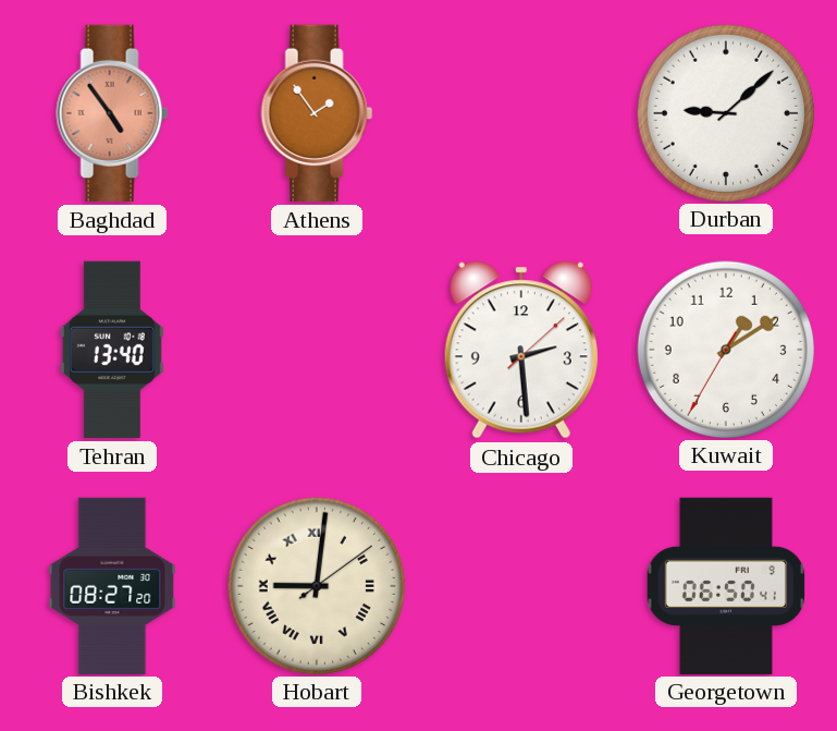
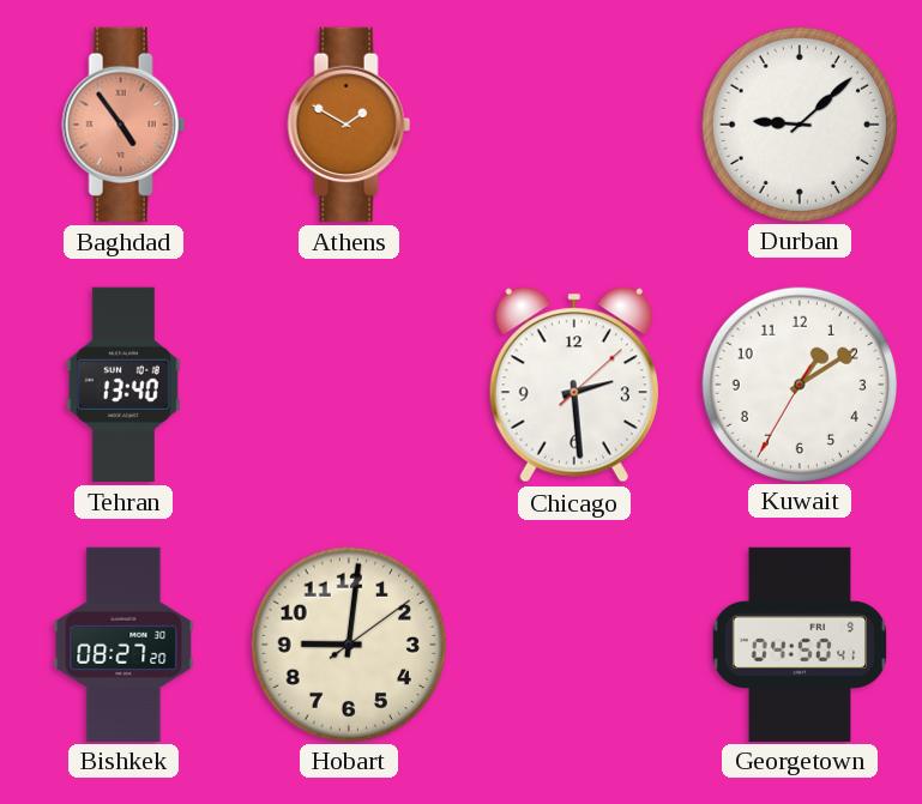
Athens: 1:54 -> 1:50
Hobart numerals: Roman -> Arabic
Georgetown: 06:50 -> 04:50
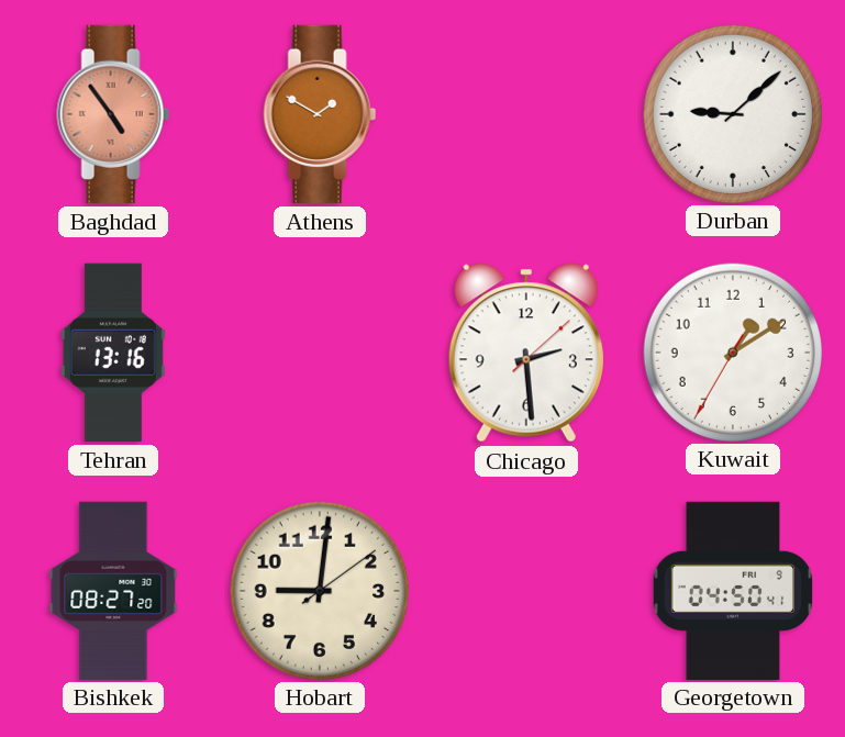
Tehran: 13:40 -> 13:16
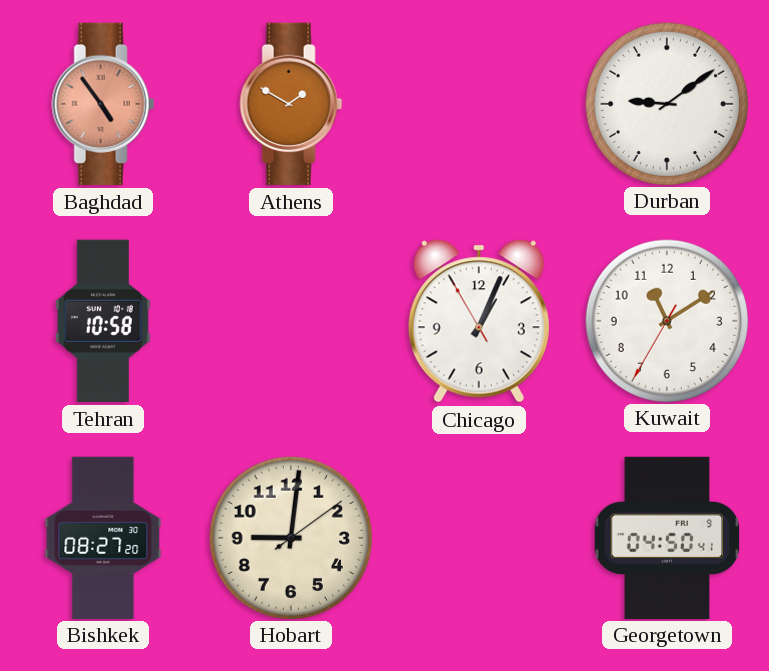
Durban: 9:08 -> 9:09
Tehran: 13:16 -> 10:58
Chicago: 2:29 -> 1:03
Kuwait: 1:09 -> 11:09
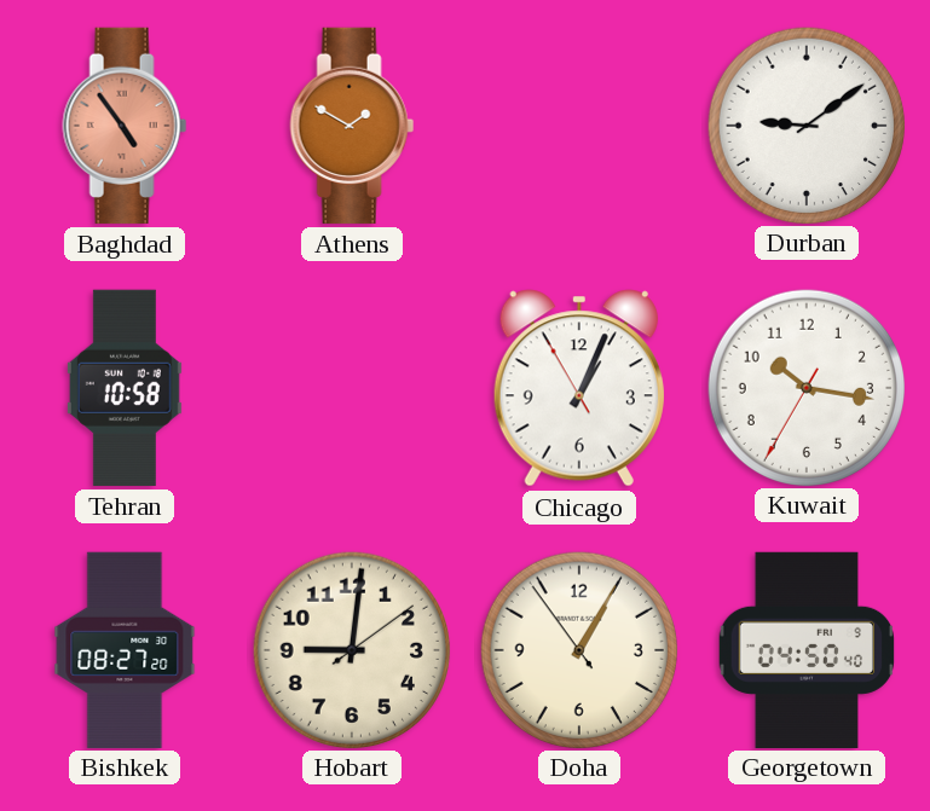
Kuwait: 11:09 -> 10:16
Doha: none -> 1:04
Georgetown: 04:50:41 -> 04:50:40
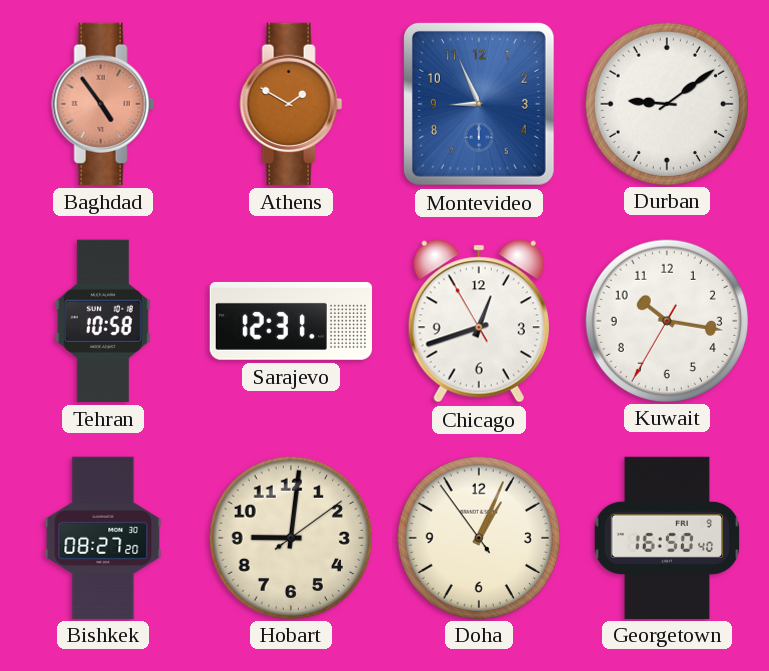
Montevideo: none -> 8:56
Sarajevo: none -> 12:31
Chicago: 1:03 -> 12:41
Doha: 1:04 -> 1:03
Georgetown: 04:50 -> 16:50
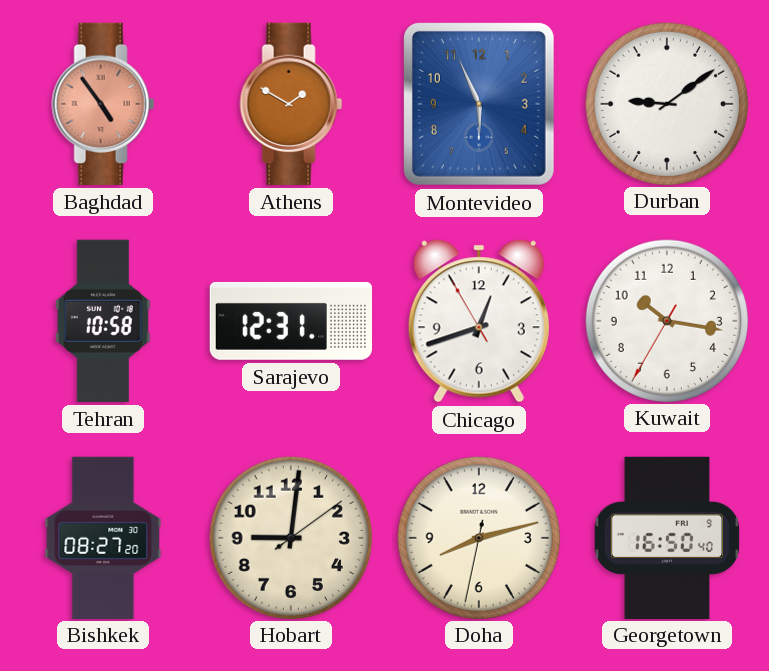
Montevideo: 8:56 -> 5:56
Doha: 1:03 -> 8:12
